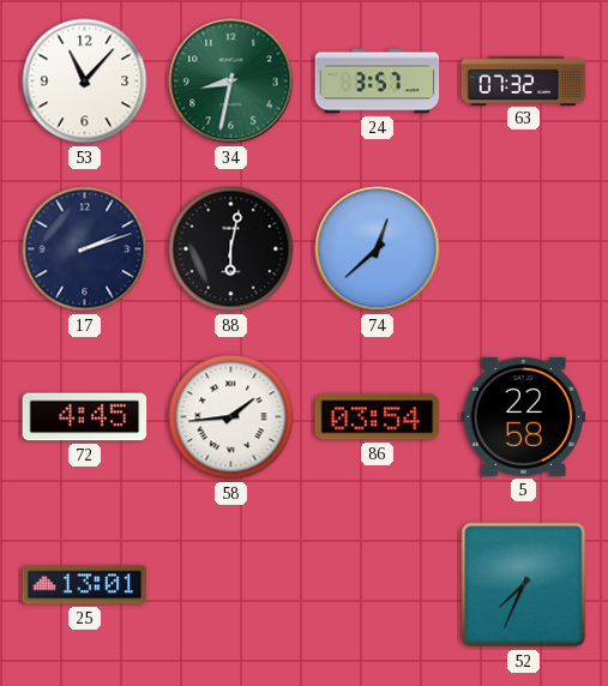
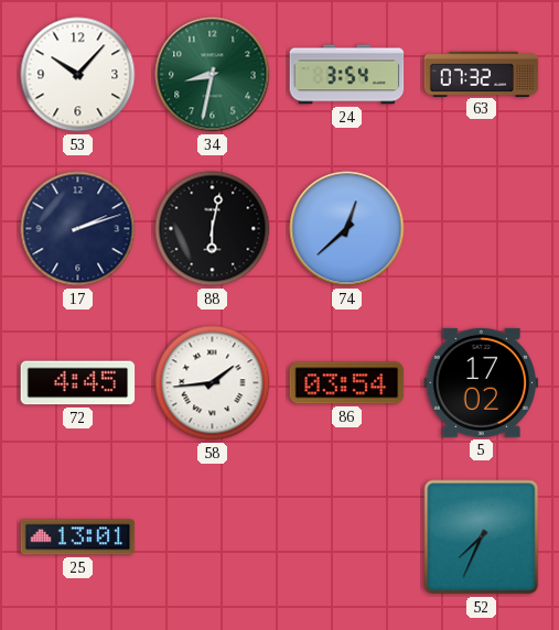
53: 11:07 -> 10:07
24: 3:57 -> 3:54
5: 22:58 -> 17:02
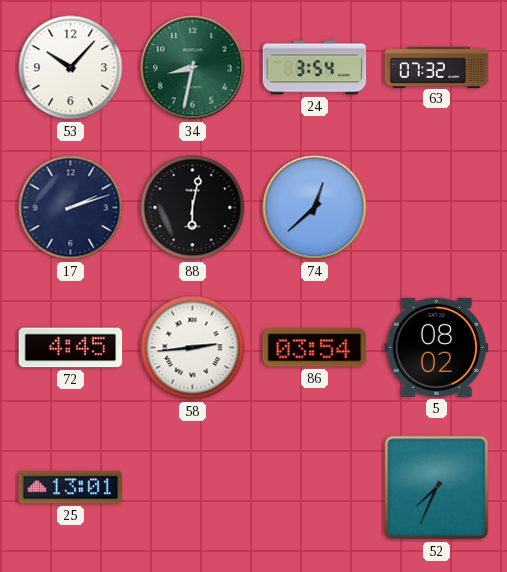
58: 1:44 -> 2:44
5: 17:02 -> 08:02
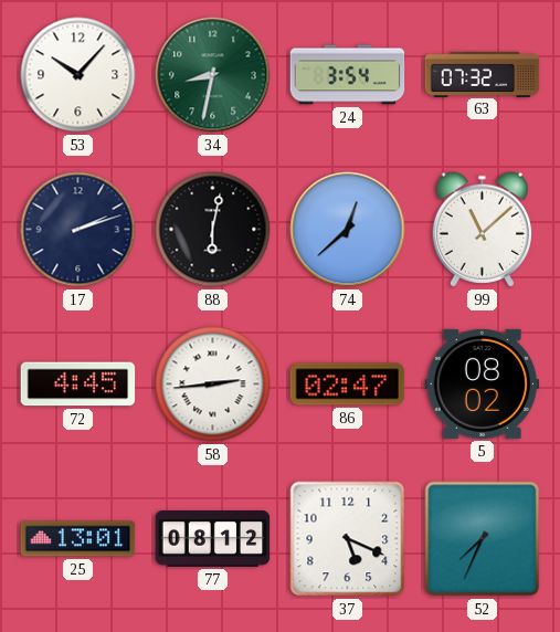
99: none -> 11:08
86: 03:54 -> 02:47
77: none -> 08:12
37: none -> 5:19
